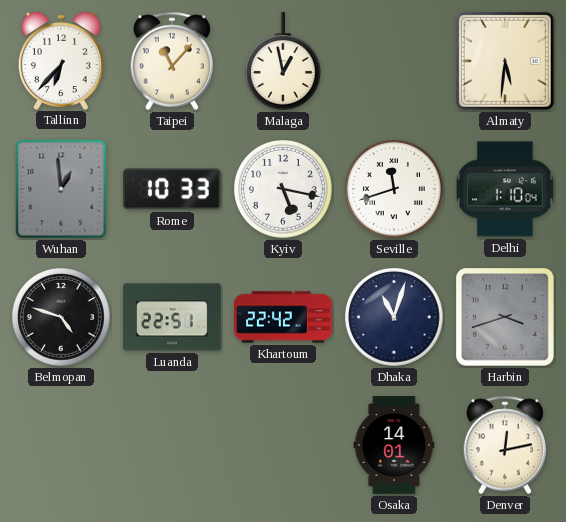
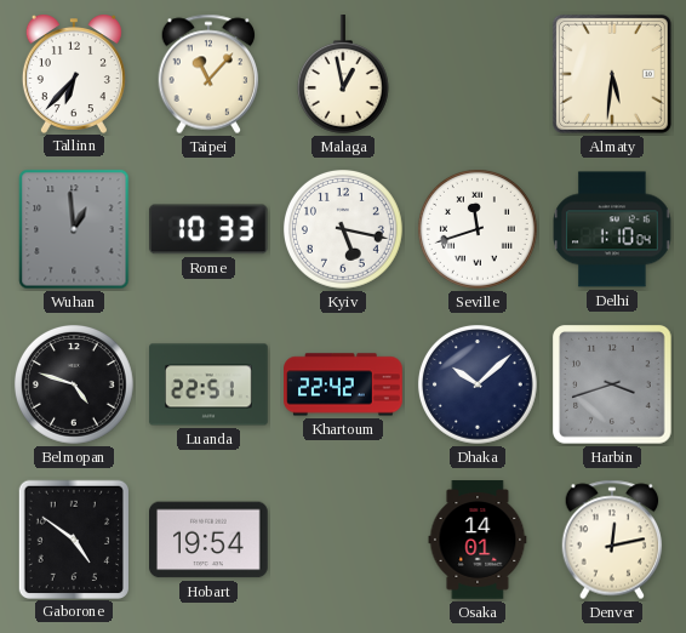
Dhaka: 11:03 -> 10:08
Gaborone: none -> 4:51
Hobart: none -> 19:54
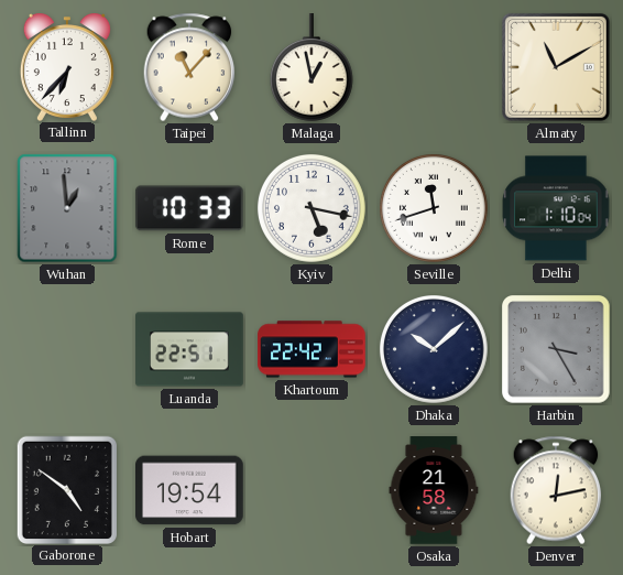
Almaty: 5:31 -> 11:10
Belmopan: 4:48 -> none
Harbin: 3:42 -> 3:25
Osaka: 14:01 -> 21:58
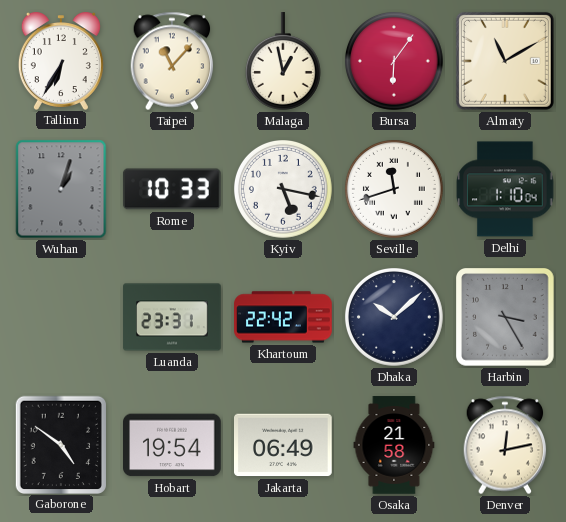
Tallinn: 6:37 -> 6:35
Bursa: none -> 6:06
Wuhan: 12:59 -> 1:03
Luanda: 22:51 -> 23:31
Jakarta: none -> 06:49
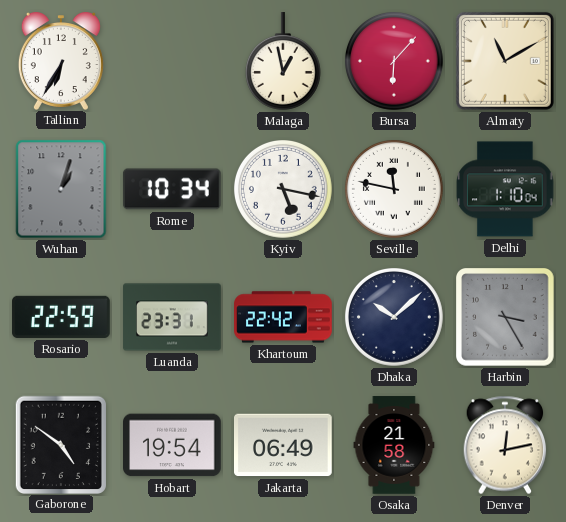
Taipei: 11:07 -> none
Bursa: 6:06 -> 6:07
Rome: 10:33 -> 10:34
Seville: 11:42 -> 11:47
Rosario: none -> 22:59
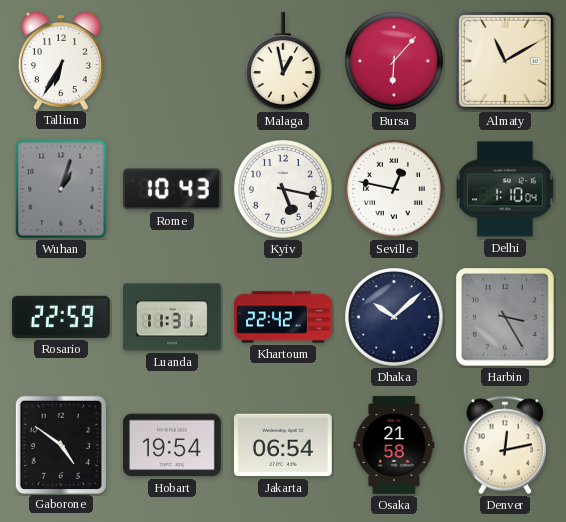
Rome: 10:34 -> 10:43
Seville: 11:47 -> 12:47
Luanda: 23:31 -> 11:31
Jakarta: 06:49 -> 06:54
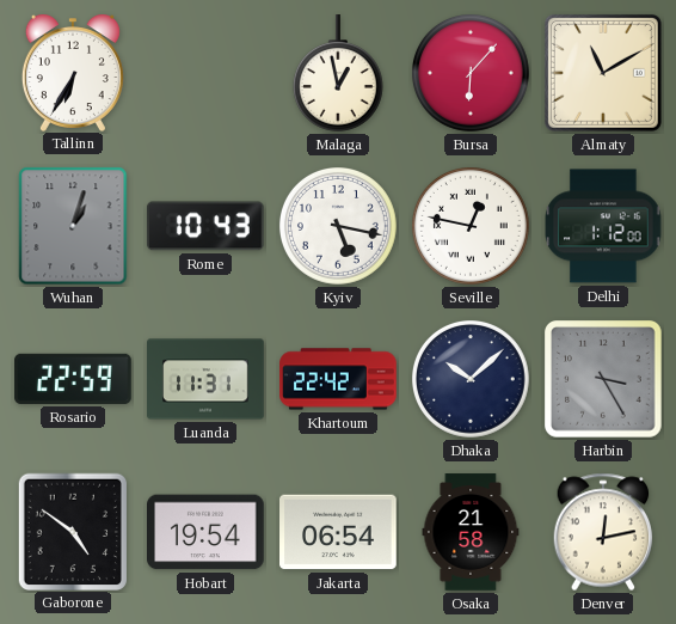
Delhi: 1:10 -> 1:12
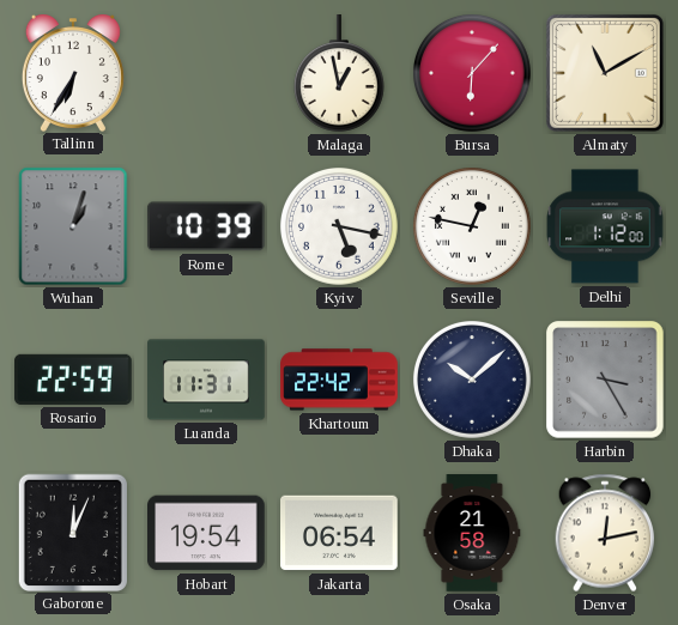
Rome: 10:43 -> 10:39
Gaborone: 4:51 -> 12:04
